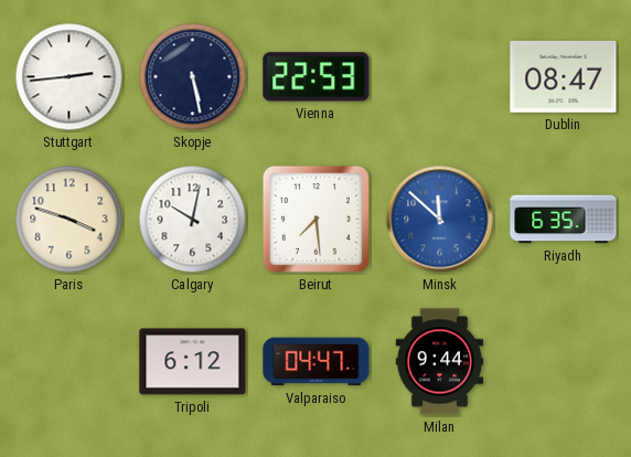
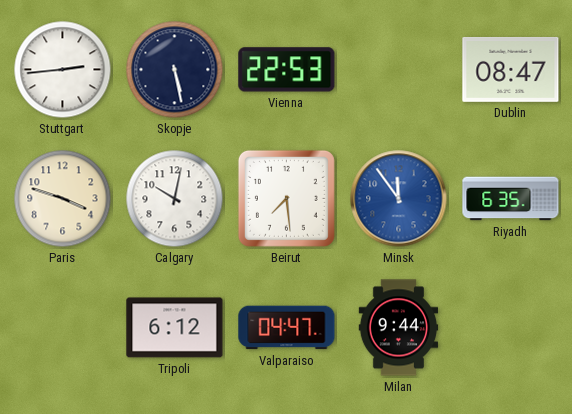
Minsk: 11:52 -> 11:54
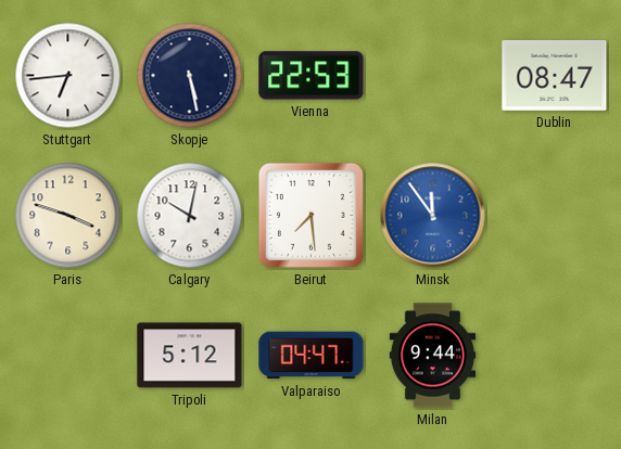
Stuttgart: 2:44 -> 6:44
Riyadh: 6:35 -> none
Tripoli: 6:12 -> 5:12
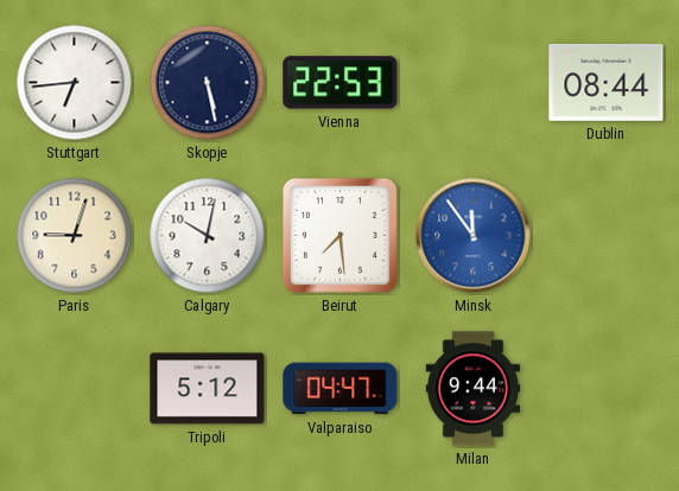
Dublin: 08:47 -> 08:44
Paris: 3:48 -> 9:03
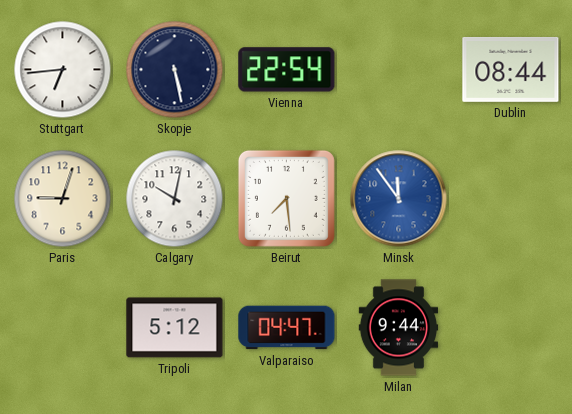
Vienna: 22:53 -> 22:54
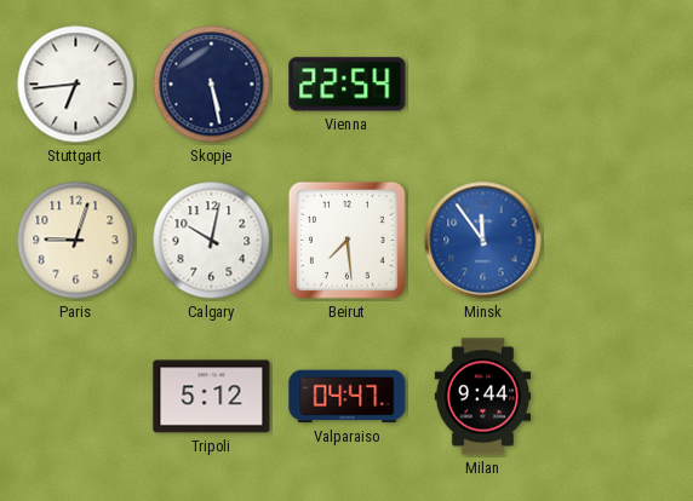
Dublin: 08:44 -> none
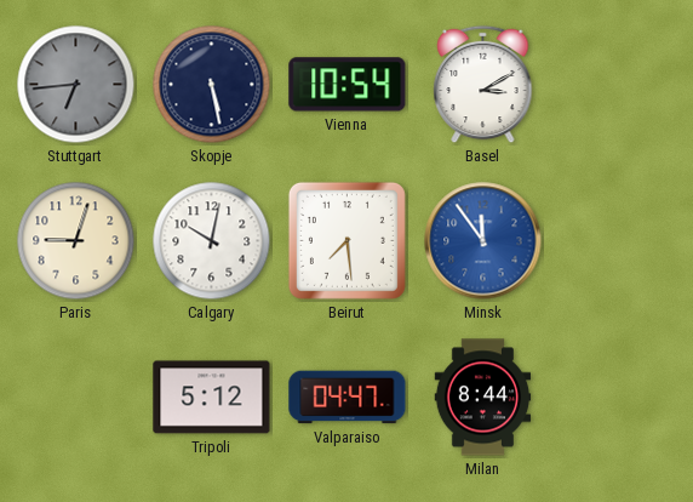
Stuttgart dial: white -> grey
Vienna: 22:54 -> 10:54
Basel: none -> 3:10
Milan: 9:44 -> 8:44
